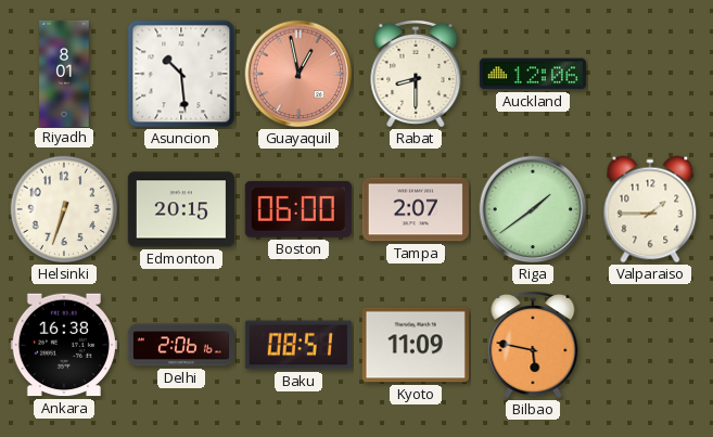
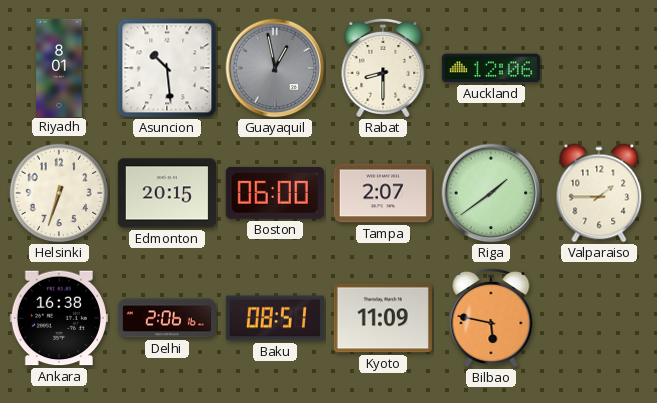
Guayaquil dial: salmon -> grey
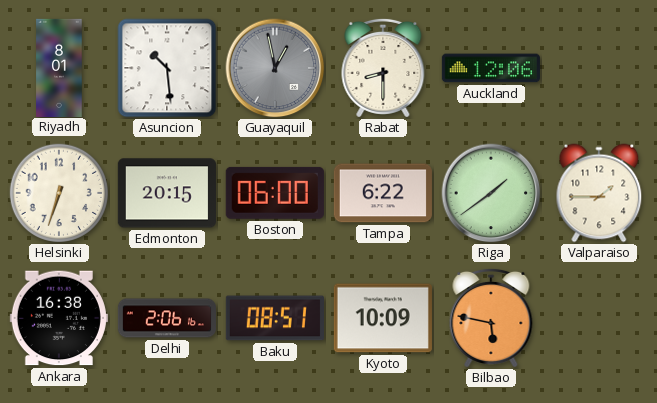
Tampa: 2:07 -> 6:22
Kyoto: 11:09 -> 10:09
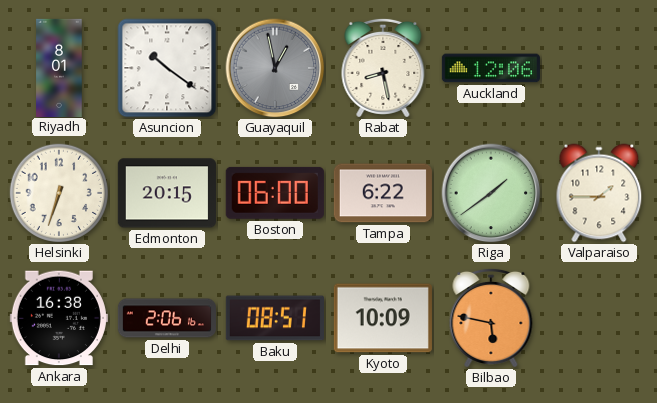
Asuncion: 10:29 -> 10:21
Rabat: 8:30 -> 8:28
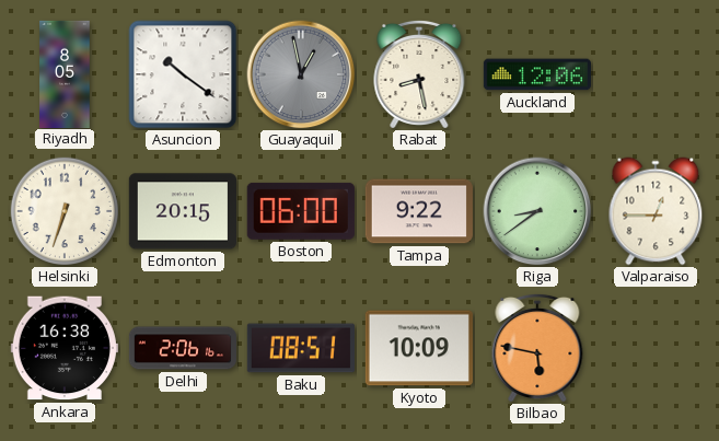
Riyadh: 8:01 -> 8:05
Tampa: 6:22 -> 9:22
Riga: 1:39 -> 8:39
Valparaiso: 1:45 -> 12:45
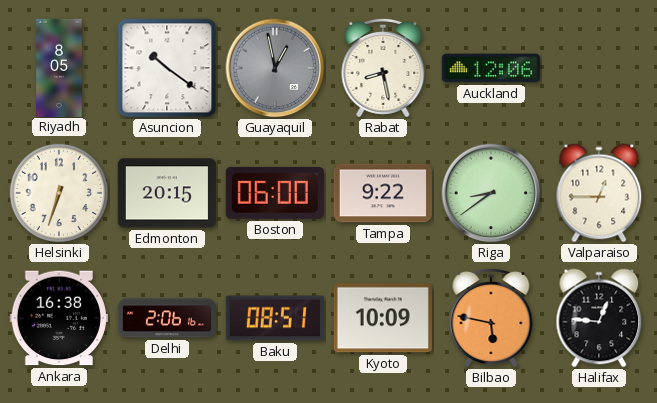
Halifax: none -> 12:46
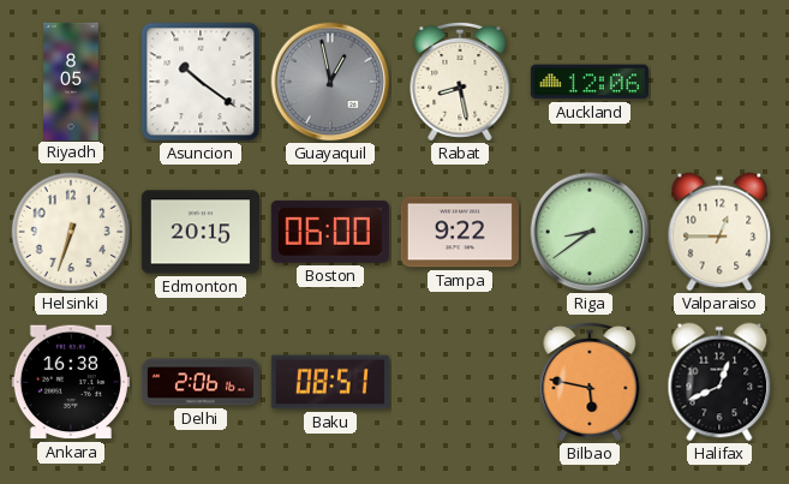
Kyoto: 10:09 -> none
Halifax: 12:46 -> 12:41
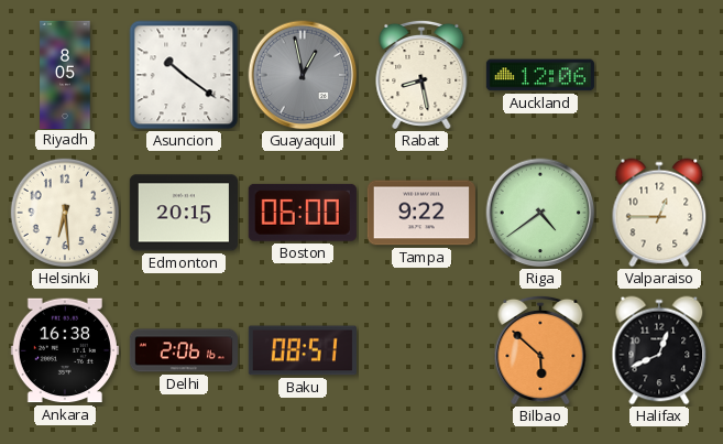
Helsinki: 6:33 -> 6:29
Riga: 8:39 -> 4:39
Bilbao: 5:47 -> 5:52
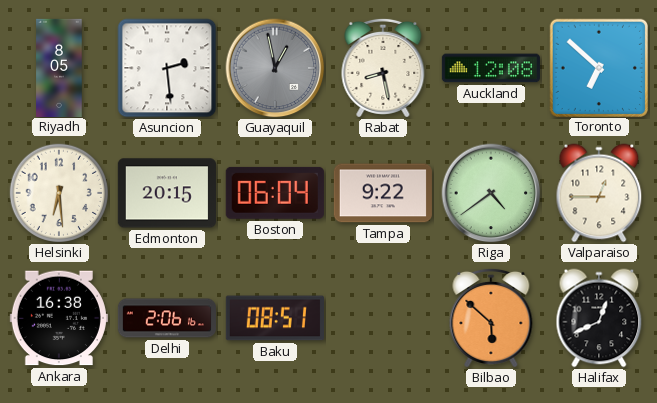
Asuncion: 10:21 -> 2:29
Auckland: 12:06 -> 12:08
Toronto: none -> 6:52
Boston: 06:00 -> 06:04
